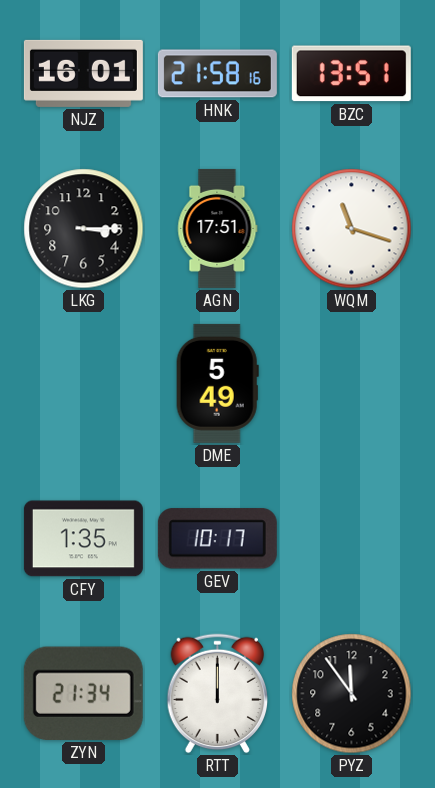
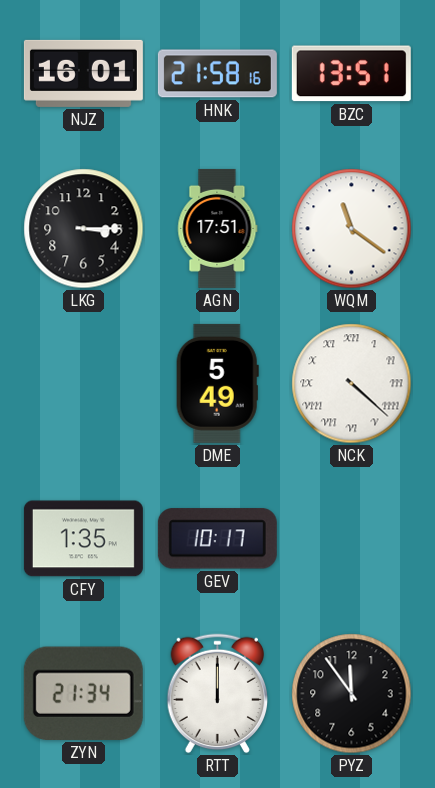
WQM: 11:18 -> 11:21
NCK: none -> 4:22
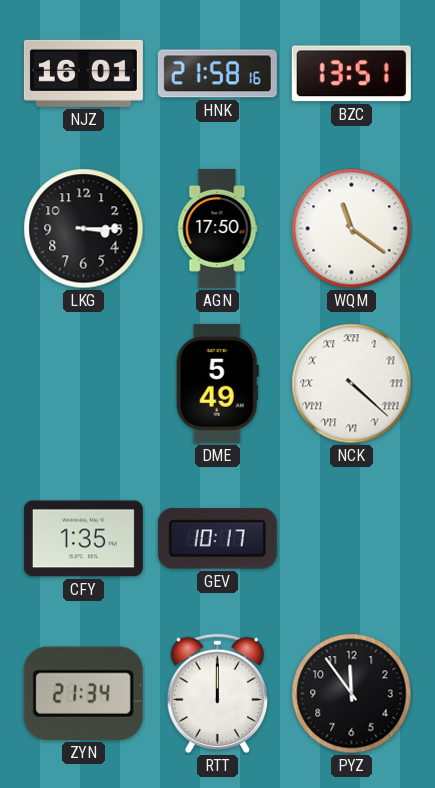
AGN: 17:51 -> 17:50
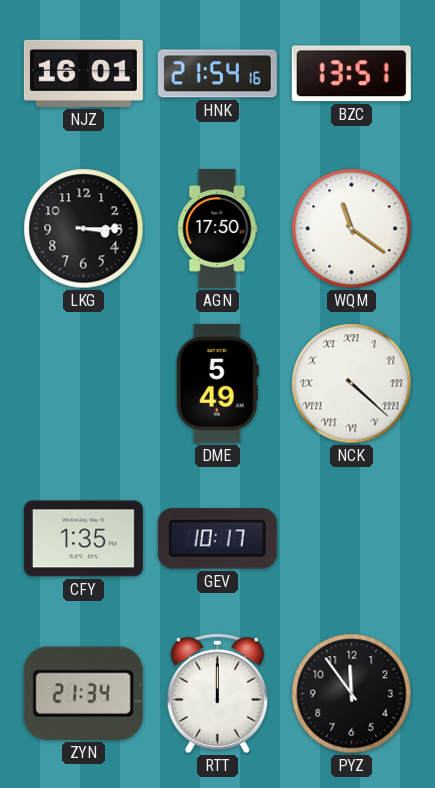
HNK: 21:58 -> 21:54
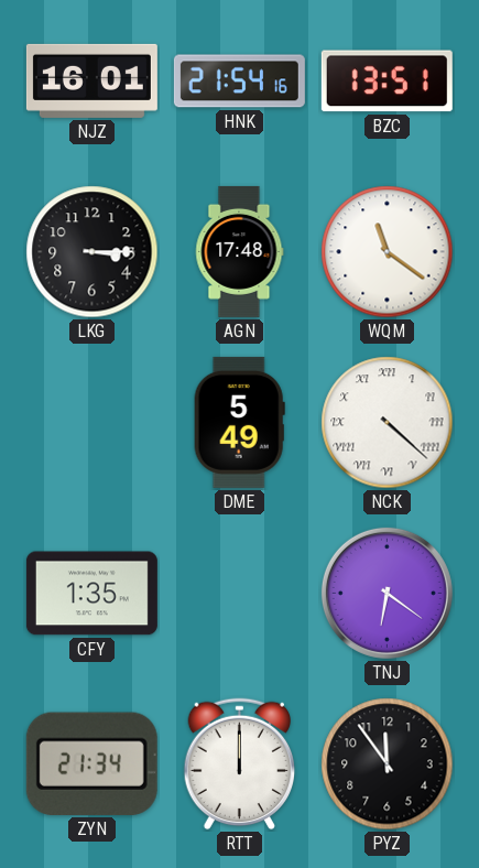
AGN: 17:50 -> 17:48
GEV: 10:17 -> none
TNJ: none -> 6:21
